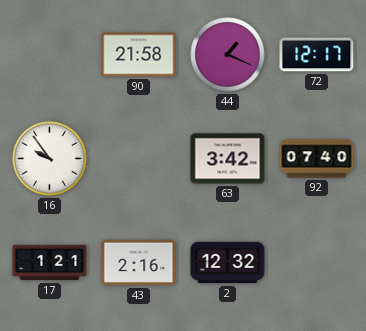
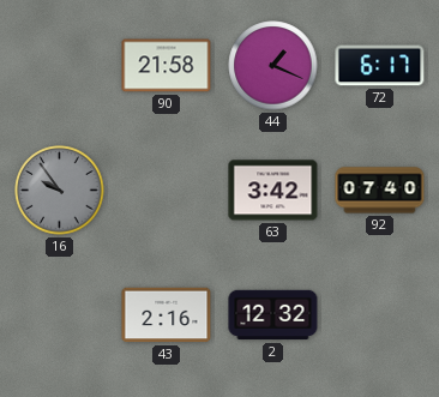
72: 12:17 -> 6:17
16 dial: white -> grey
17: 1:21 -> none
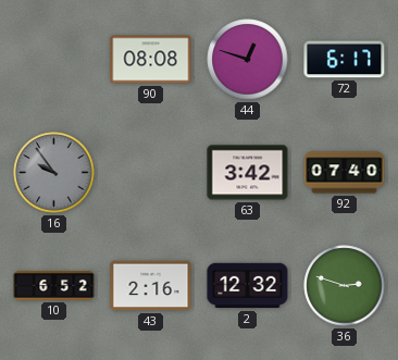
90: 21:58 -> 08:08
44: 1:19 -> 12:48
10: none -> 6:52
36: none -> 2:48
